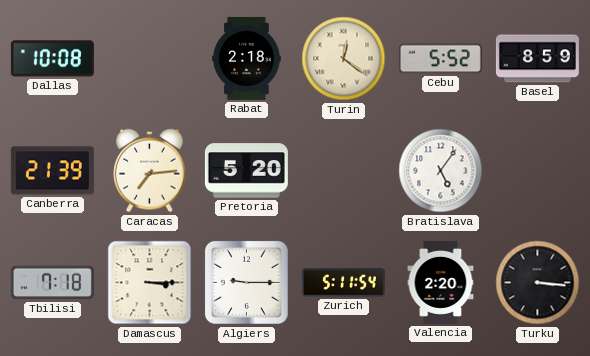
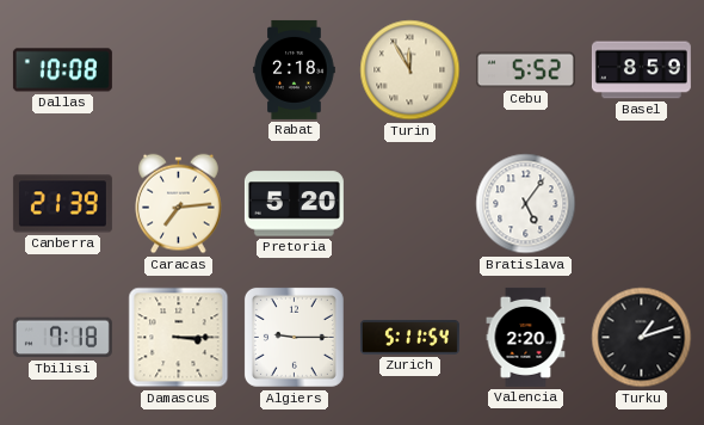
Turin: 12:21 -> 11:55
Turku: 3:16 -> 1:12
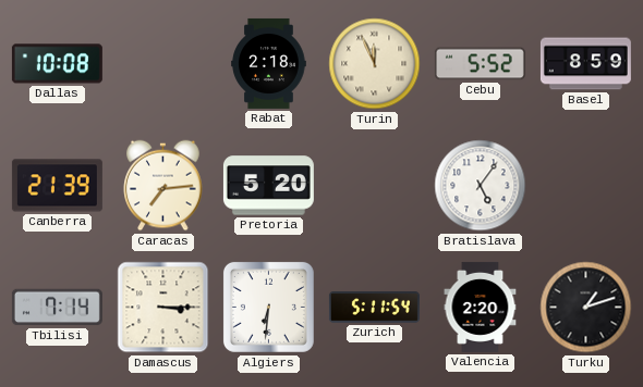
Turin: 11:55 -> 11:56
Tbilisi: 7:18 -> 7:14
Algiers: 9:15 -> 6:31
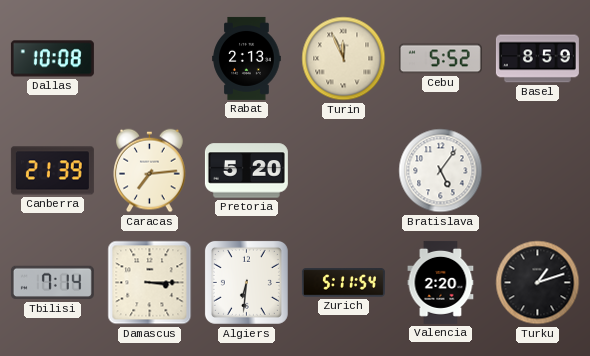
Rabat: 2:18 -> 2:13
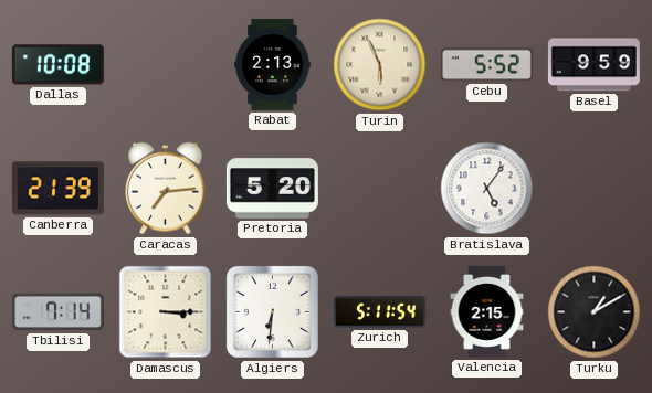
Turin: 11:56 -> 5:56
Basel: 8:59 -> 9:59
Valencia: 2:20 -> 2:15
Turku: 1:12 -> 1:10
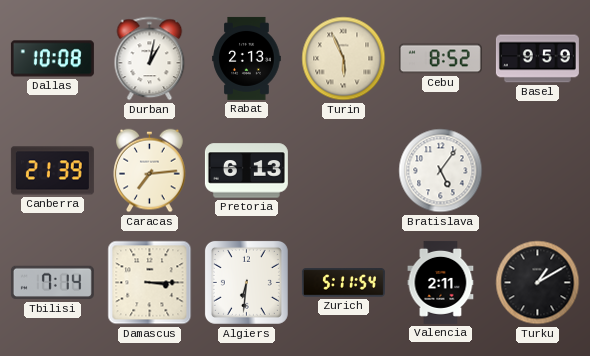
Durban: none -> 1:02
Cebu: 5:52 -> 8:52
Pretoria: 5:20 -> 6:13
Valencia: 2:15 -> 2:11
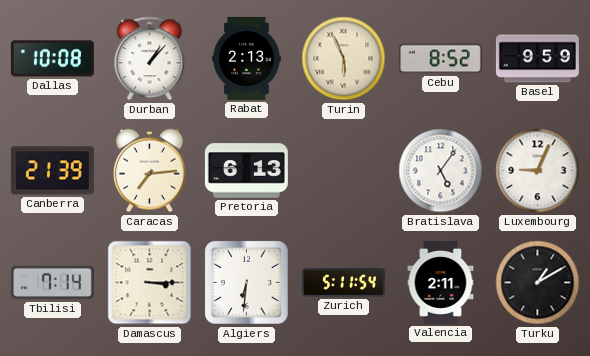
Durban: 1:02 -> 1:07
Luxembourg: none -> 9:04
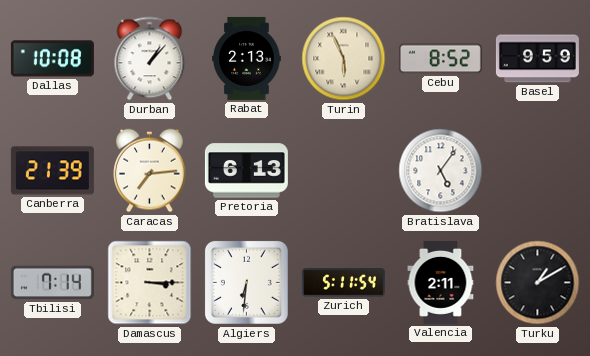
Luxembourg: 9:04 -> none
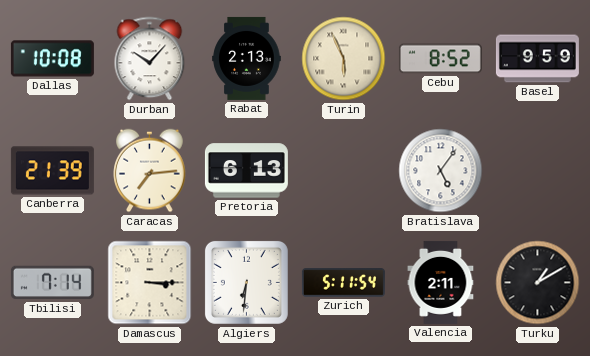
Durban: 1:07 -> 10:07
